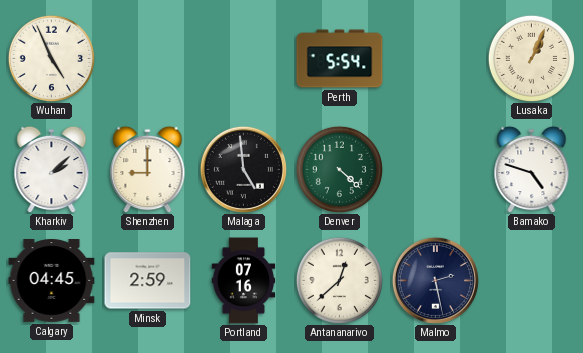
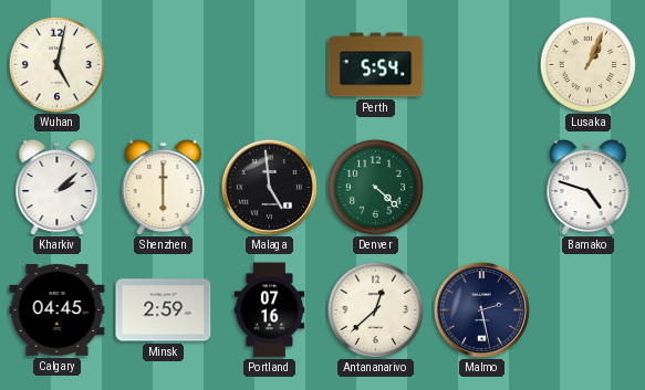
Wuhan: 4:56 -> 5:02
Shenzhen: 9:00 -> 6:00
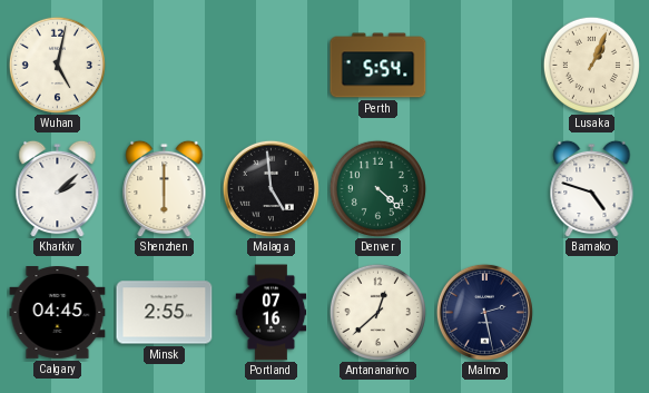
Minsk: 2:59 -> 2:55
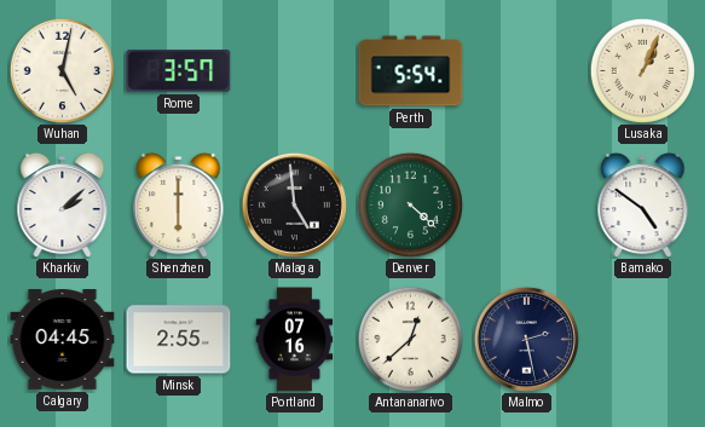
Rome: none -> 3:57
Bamako: 4:48 -> 4:51
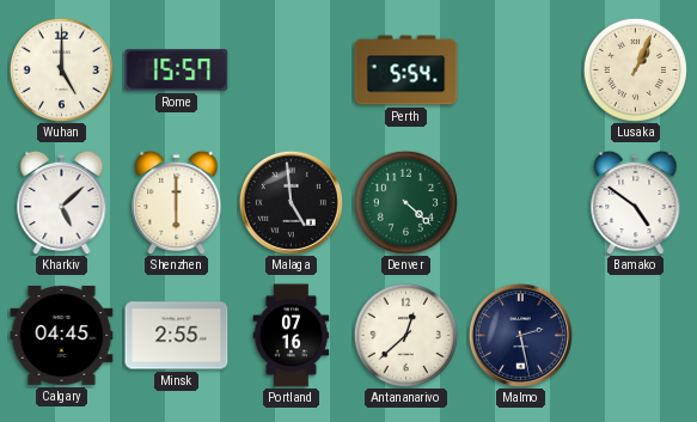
Wuhan: 5:02 -> 5:00
Rome: 3:57 -> 15:57
Kharkiv: 2:08 -> 5:08
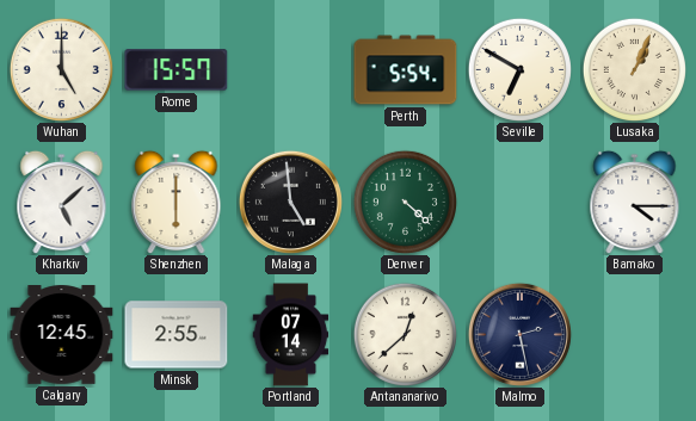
Seville: none -> 6:50
Bamako: 4:51 -> 4:15
Calgary: 04:45 -> 12:45
Portland: 07:16 -> 07:14
